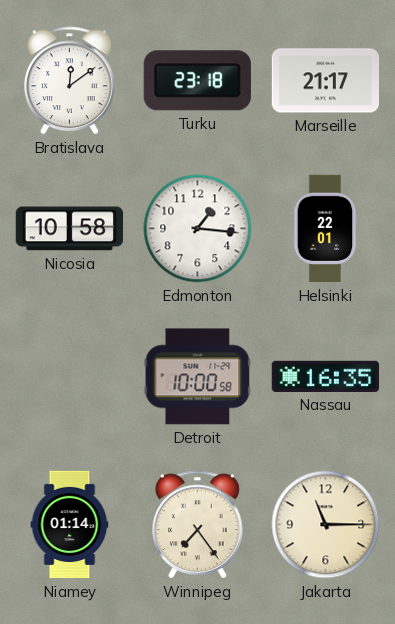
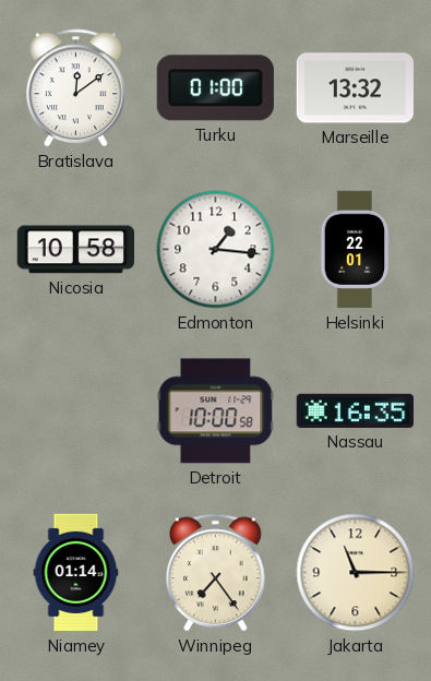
Turku: 23:18 -> 01:00
Marseille: 21:17 -> 13:32
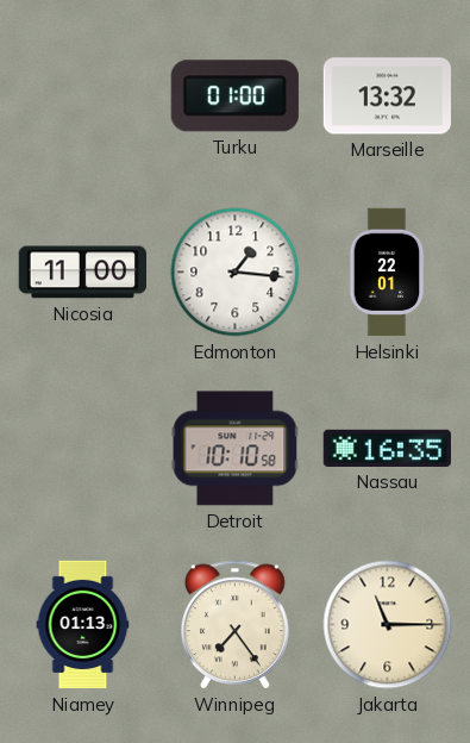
Bratislava: 12:09 -> none
Nicosia: 10:58 -> 11:00
Detroit: 10:00 -> 10:10
Niamey: 01:14 -> 01:13
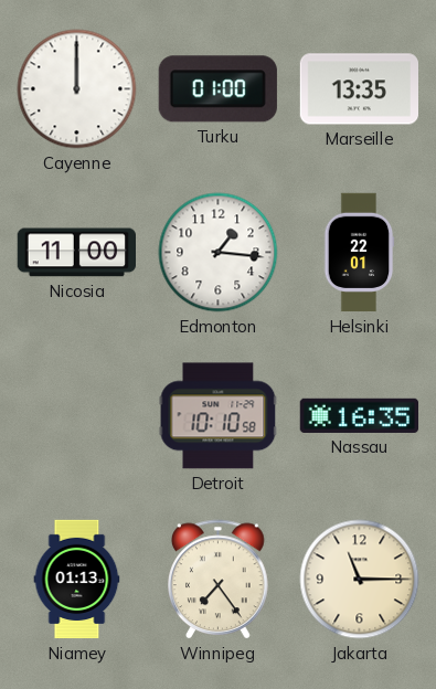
Cayenne: none -> 12:00
Marseille: 13:32 -> 13:35
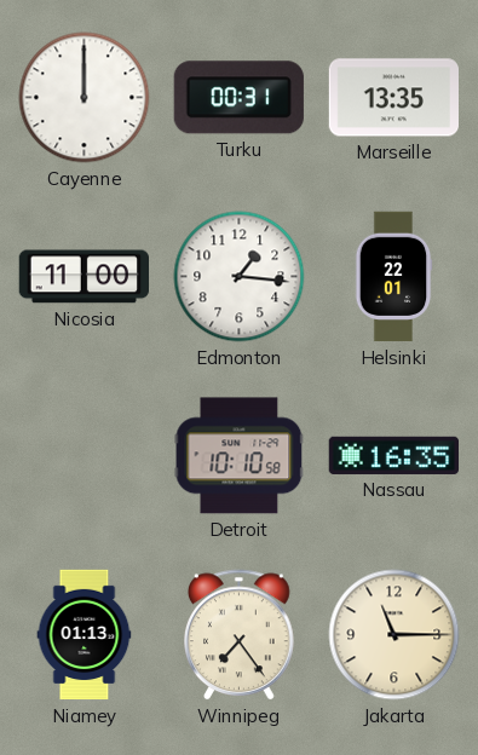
Turku: 01:00 -> 00:31
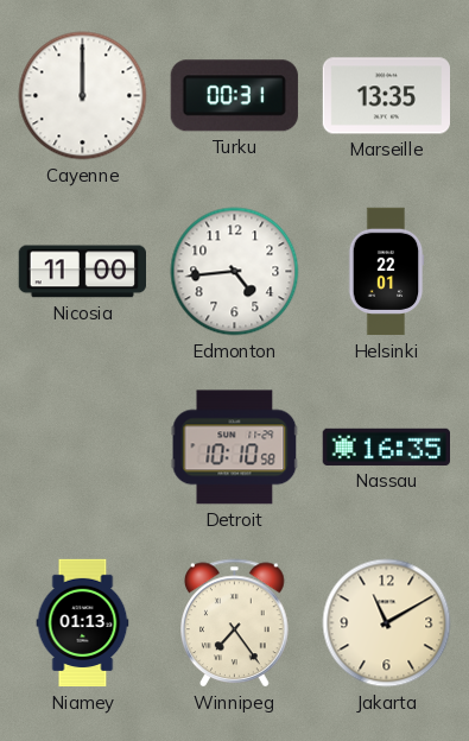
Edmonton: 1:16 -> 4:44
Jakarta: 11:15 -> 11:10
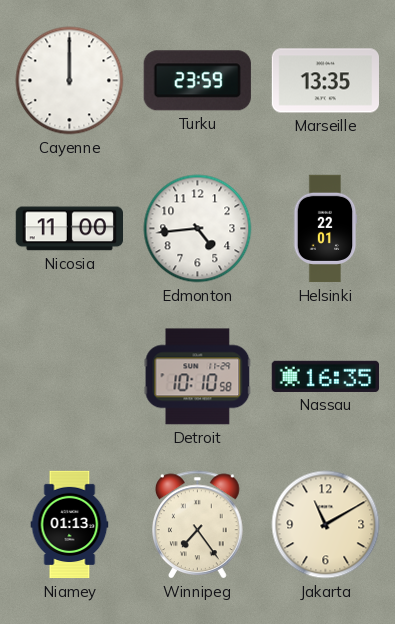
Turku: 00:31 -> 23:59
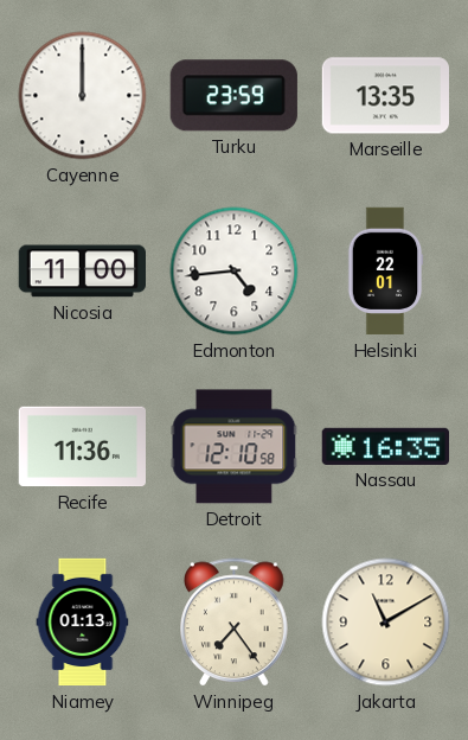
Recife: none -> 11:36
Detroit: 10:10 -> 12:10
